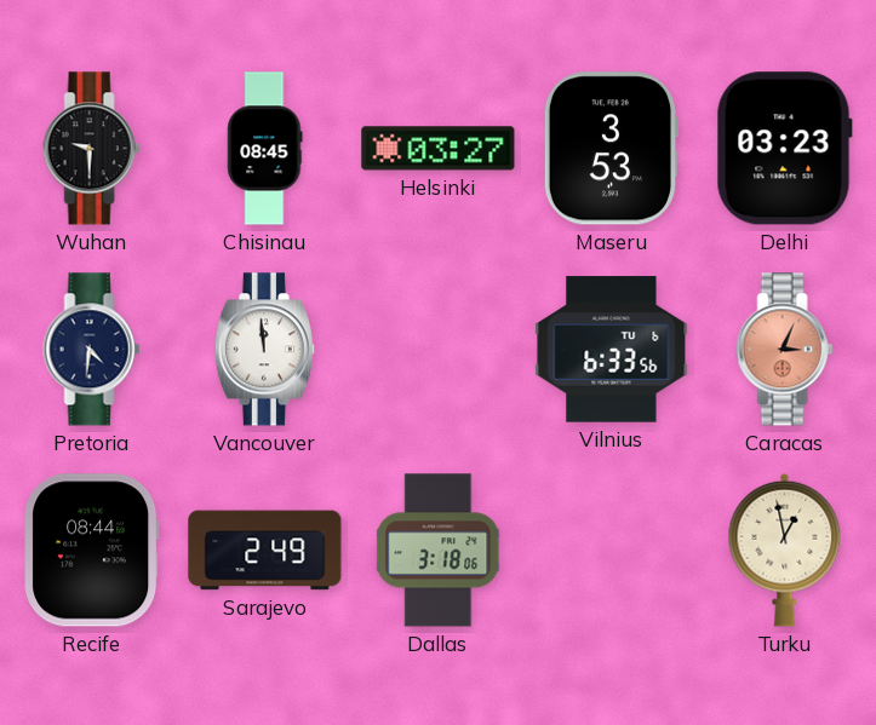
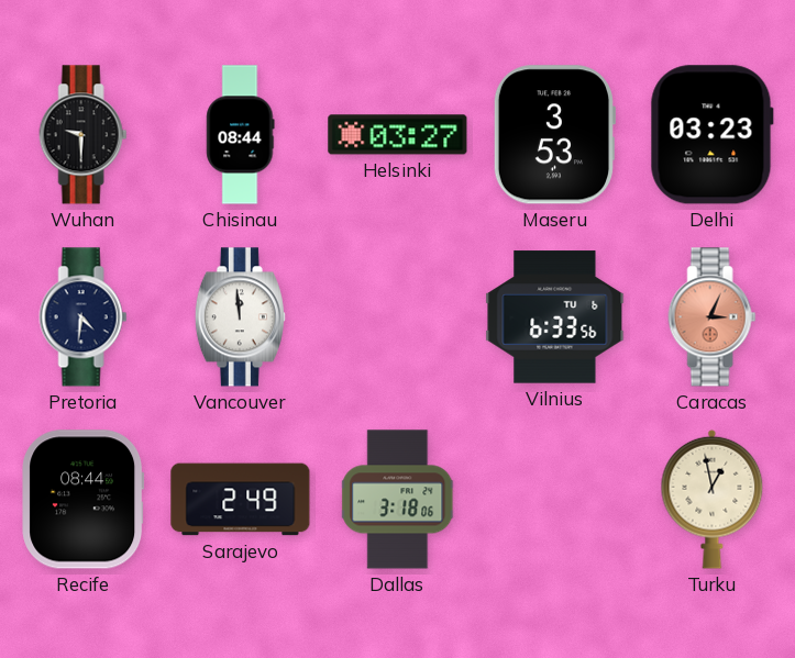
Chisinau: 08:45 -> 08:44
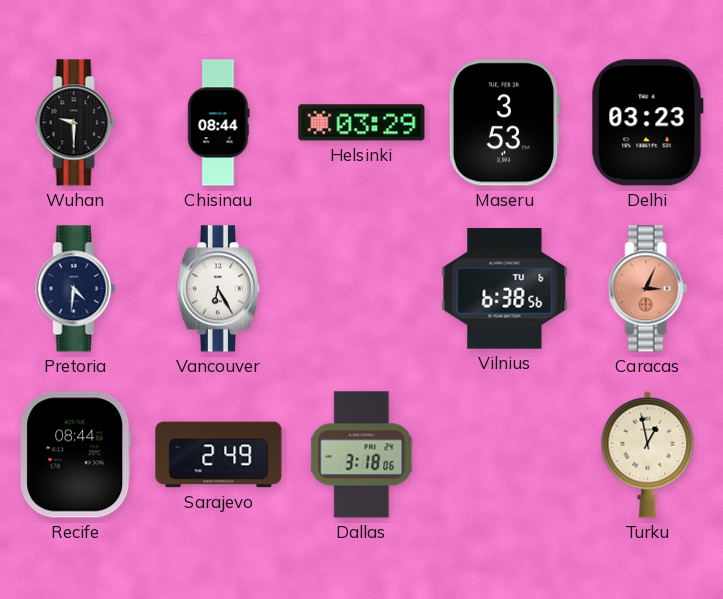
Helsinki: 03:27 -> 03:29
Vancouver: 11:59 -> 6:25
Vilnius: 6:33 -> 6:38
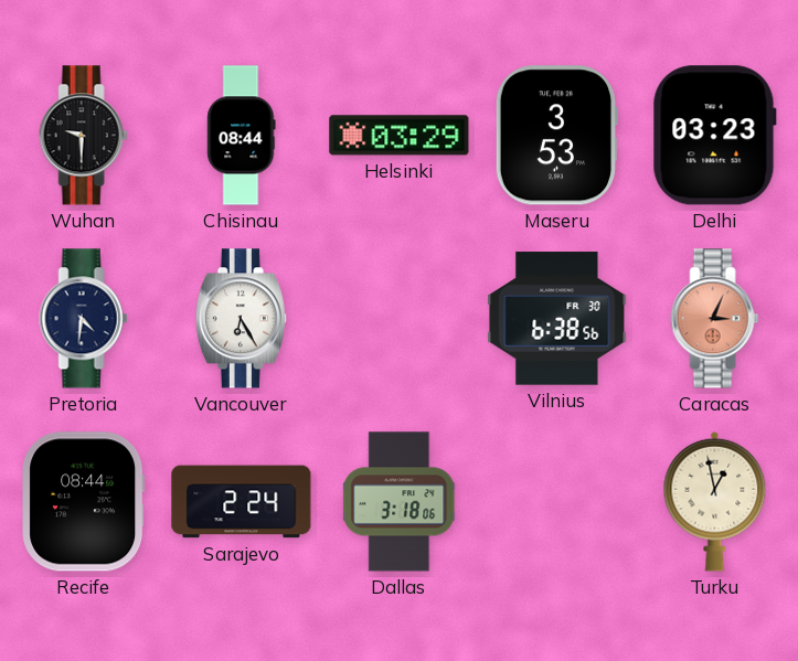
Vilnius date: TU 6 -> FR 30
Sarajevo: 2:49 -> 2:24
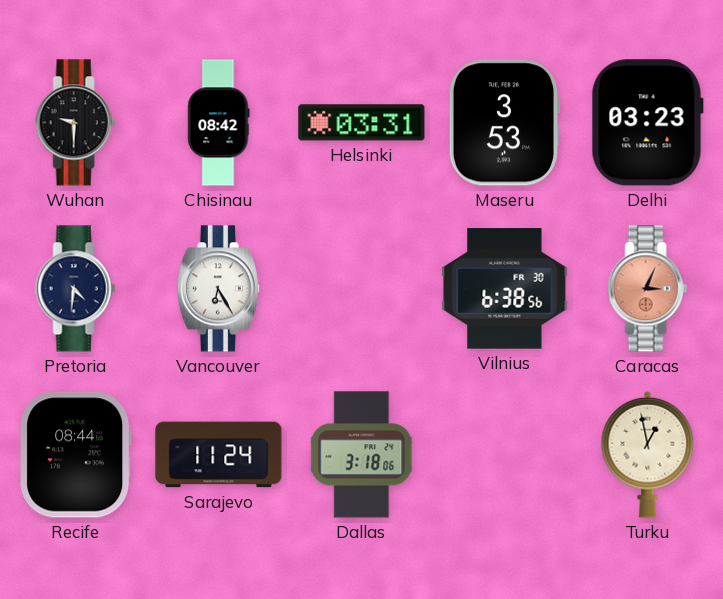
Chisinau: 08:44 -> 08:42
Helsinki: 03:29 -> 03:31
Sarajevo: 2:24 -> 11:24
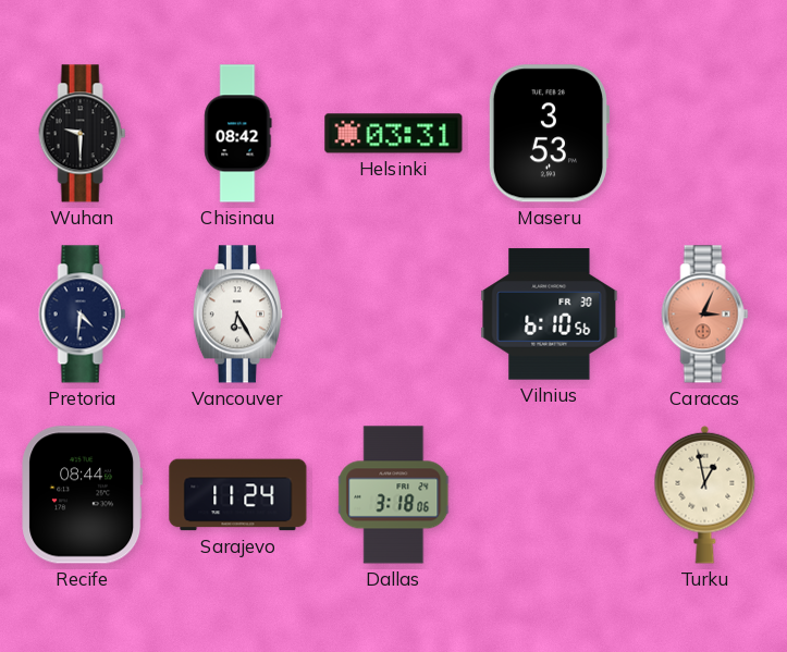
Delhi: 03:23 -> none
Vilnius: 6:38 -> 6:10
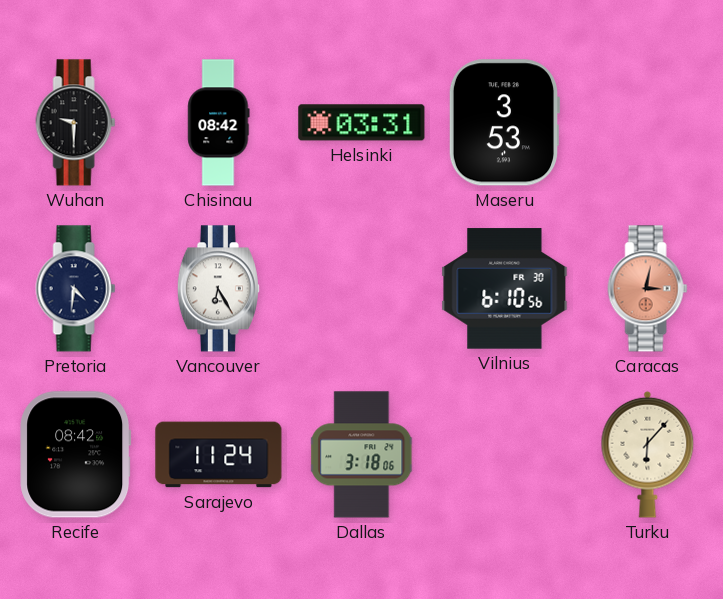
Caracas: 3:04 -> 3:02
Recife: 08:44 -> 08:42
Turku: 12:58 -> 6:07
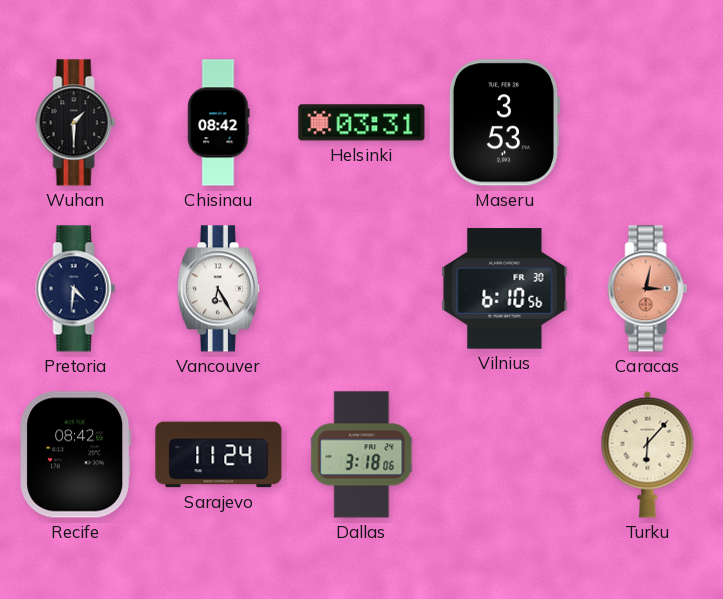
Wuhan: 9:30 -> 1:30
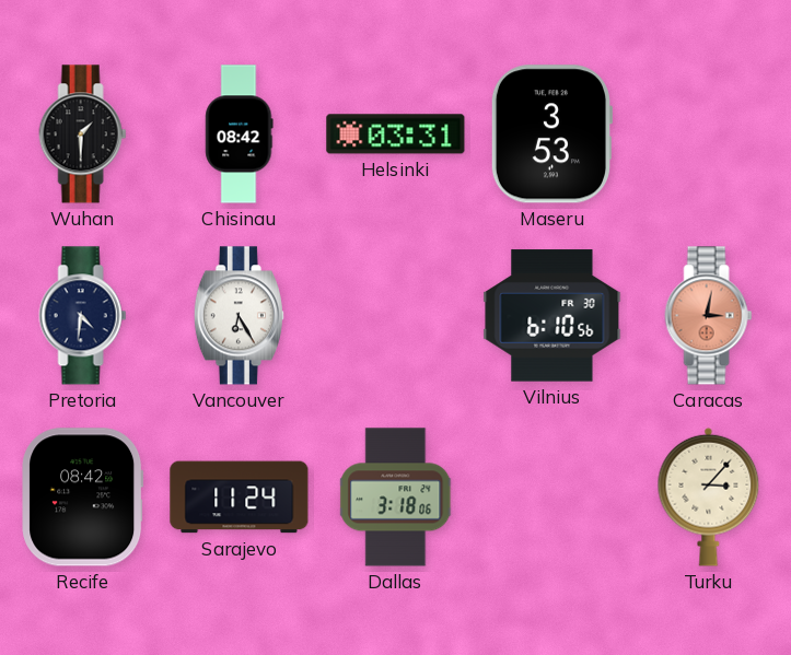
Turku: 6:07 -> 3:07
